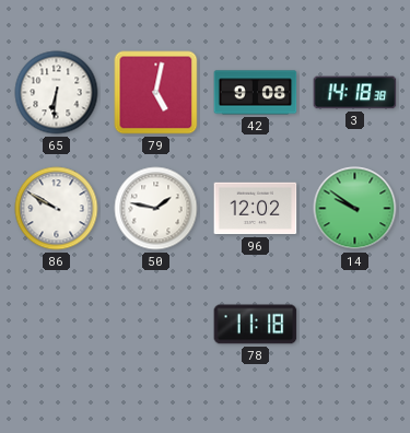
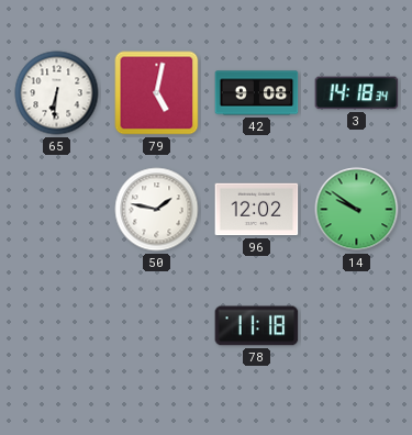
3: 14:18:38 -> 14:18:34
86: 9:50 -> none
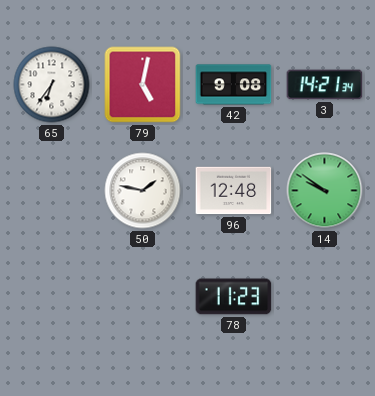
65: 6:31 -> 6:36
3: 14:18 -> 14:21
96: 12:02 -> 12:48
78: 11:18 -> 11:23
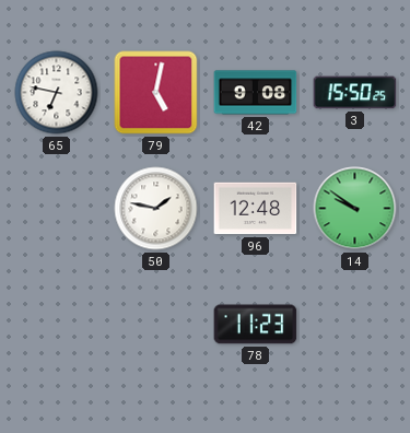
65: 6:36 -> 6:47
3: 14:21 -> 15:50
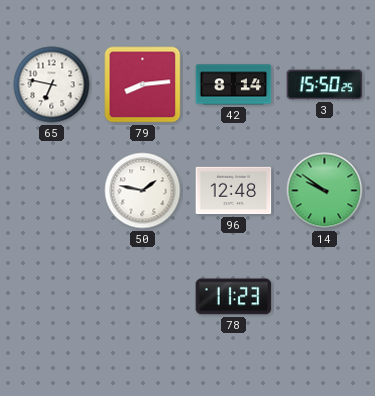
79: 5:02 -> 8:14
42: 9:08 -> 8:14
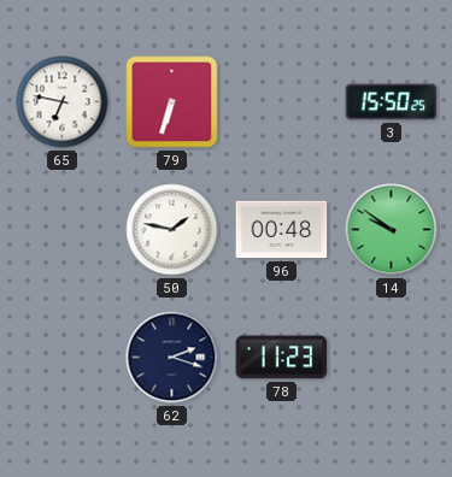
79: 8:14 -> 6:33
42: 8:14 -> none
96: 12:48 -> 00:48
62: none -> 2:18
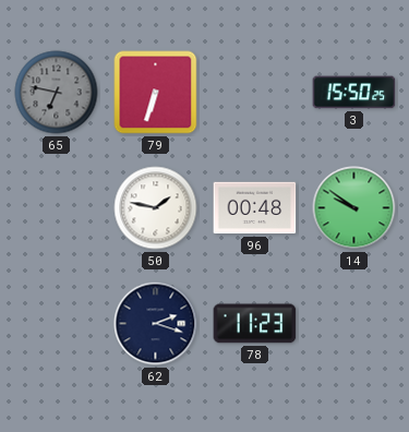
65 dial: white -> grey
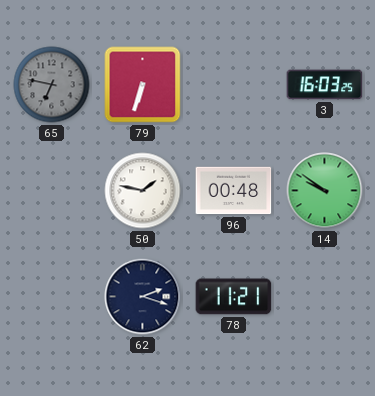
3: 15:50 -> 16:03
78: 11:23 -> 11:21
